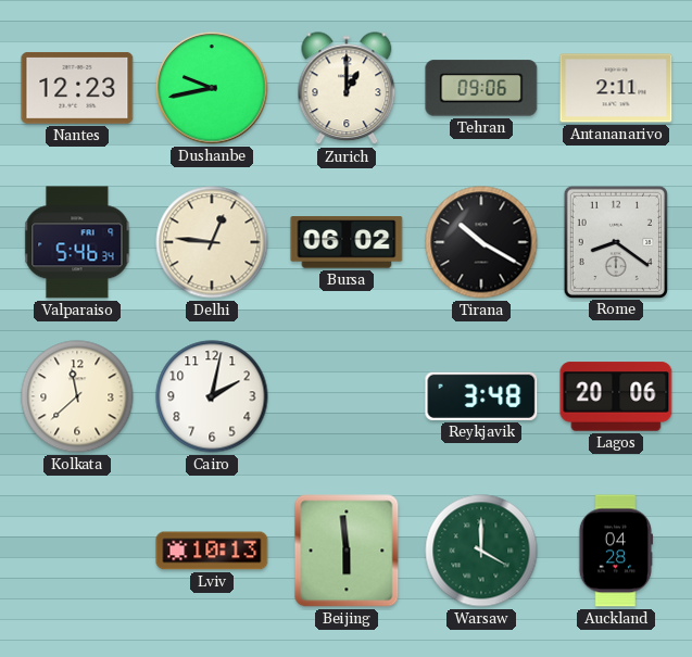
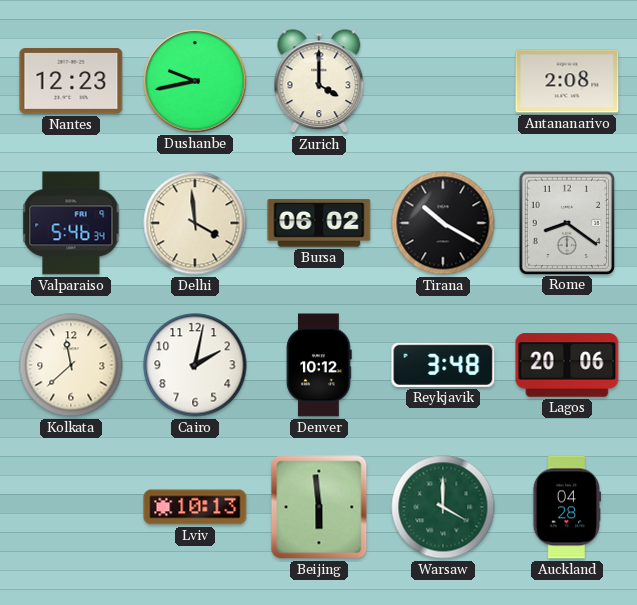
Zurich: 1:00 -> 4:00
Tehran: 09:06 -> none
Antananarivo: 2:11 -> 2:08
Delhi: 12:46 -> 3:59
Denver: none -> 10:12
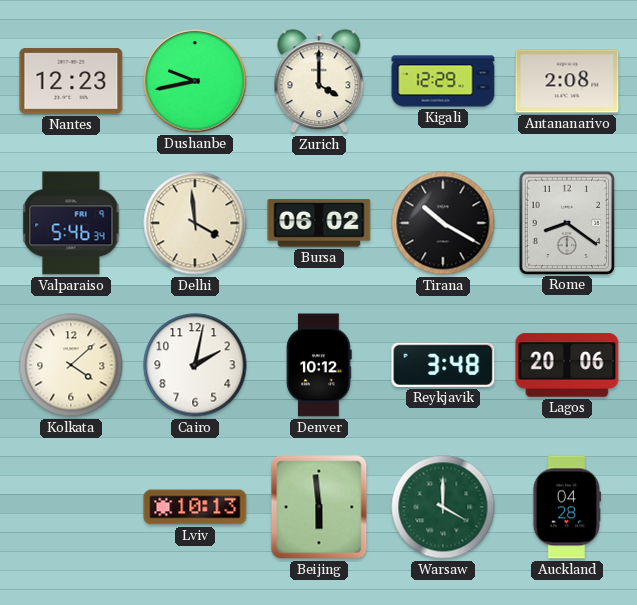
Kigali: none -> 12:29
Kolkata: 11:38 -> 4:08
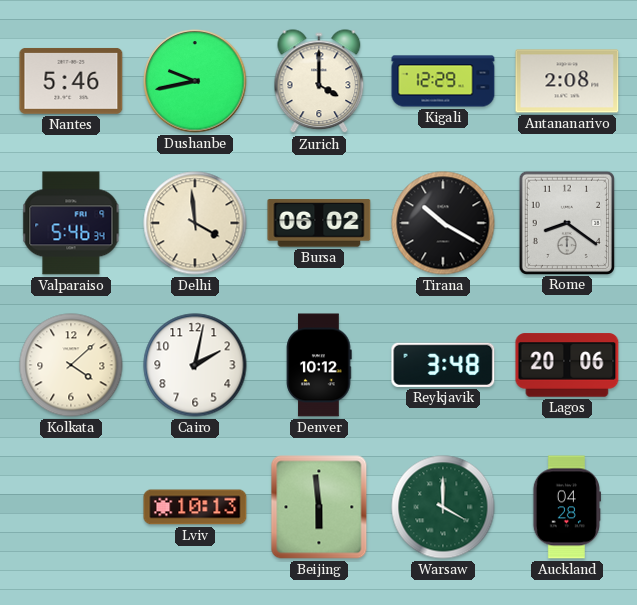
Nantes: 12:23 -> 5:46
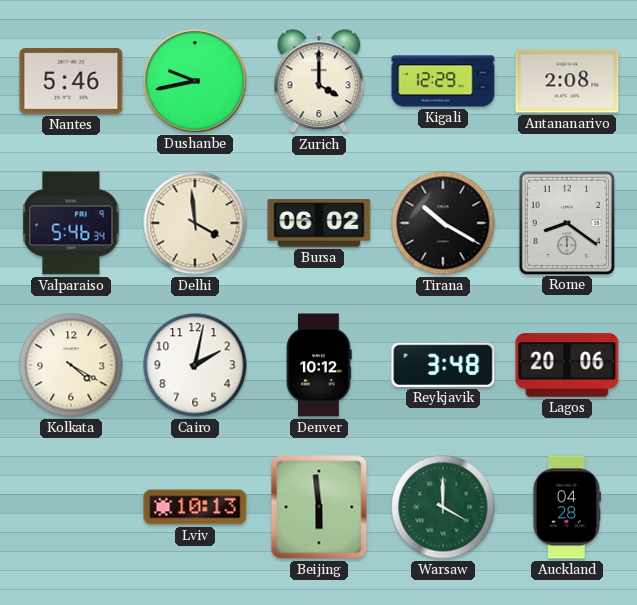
Kolkata: 4:08 -> 4:20
